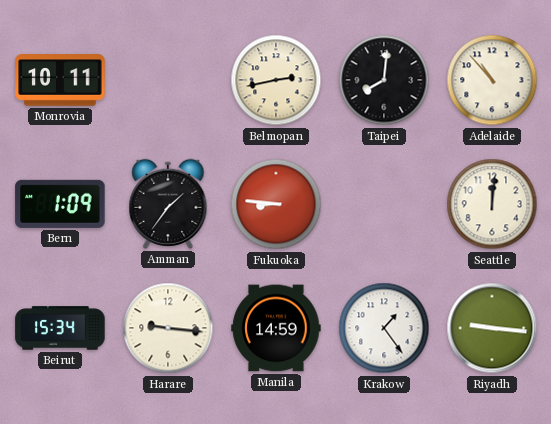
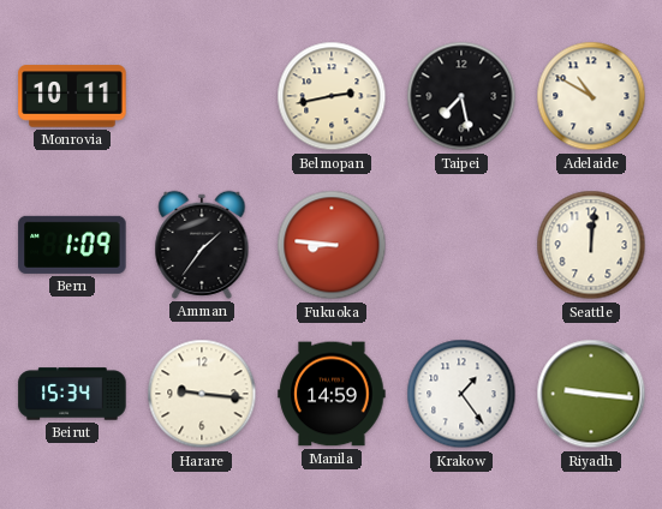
Taipei: 8:01 -> 7:28
Adelaide: 10:53 -> 10:50
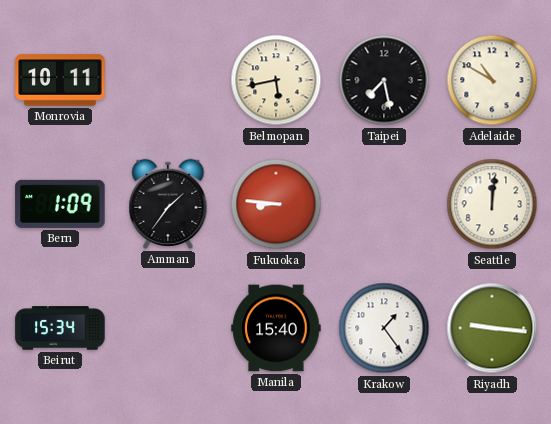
Belmopan: 2:43 -> 5:43
Harare: 9:16 -> none
Manila: 14:59 -> 15:40
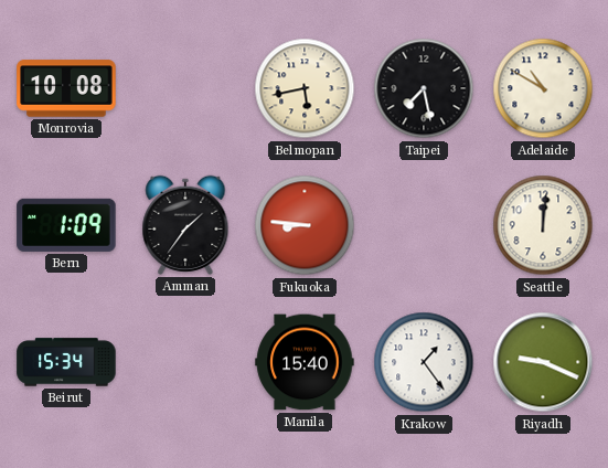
Monrovia: 10:11 -> 10:08
Riyadh: 9:16 -> 9:19
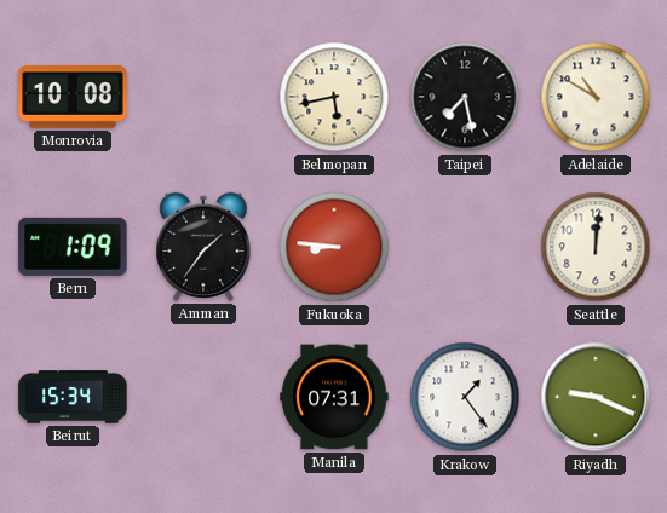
Manila: 15:40 -> 07:31
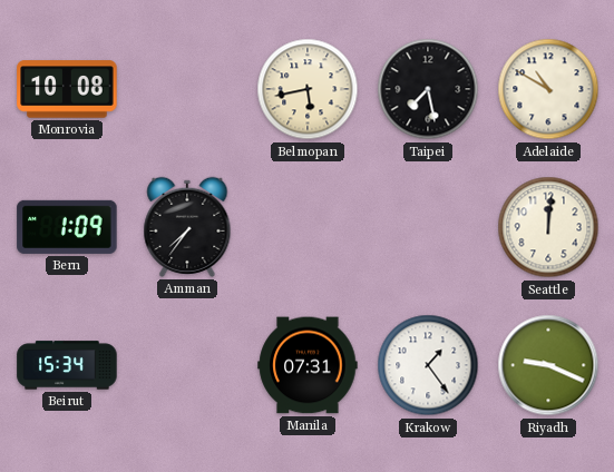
Amman: 1:36 -> 7:36
Fukuoka: 8:46 -> none
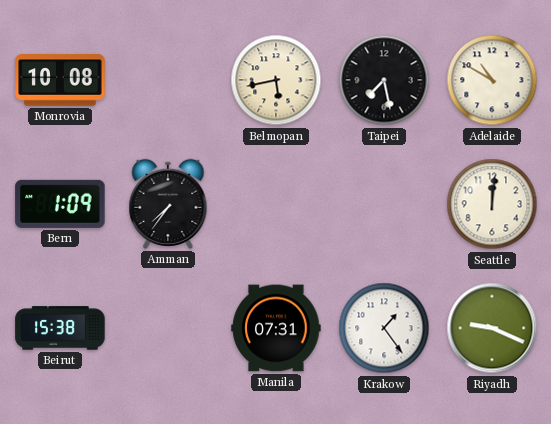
Beirut: 15:34 -> 15:38
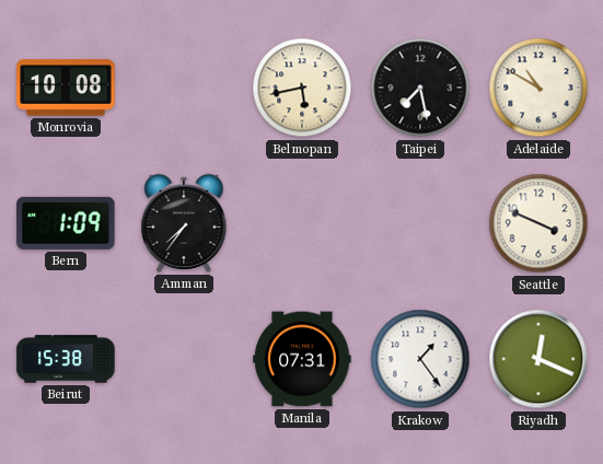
Seattle: 12:01 -> 3:49
Riyadh: 9:19 -> 12:19
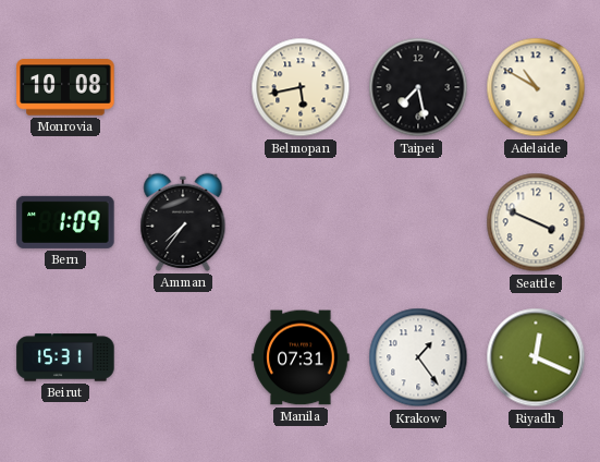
Beirut: 15:38 -> 15:31
